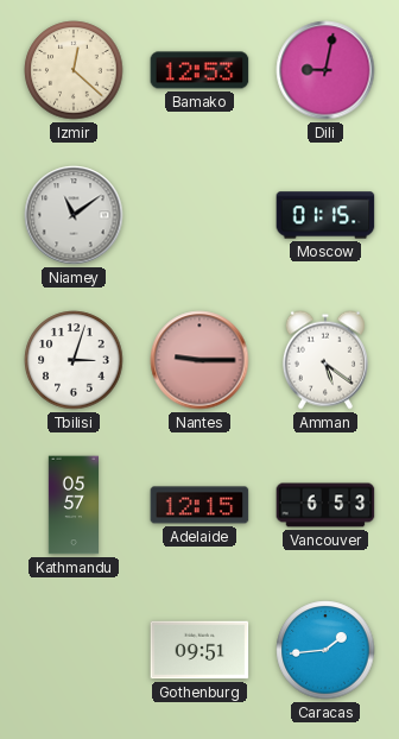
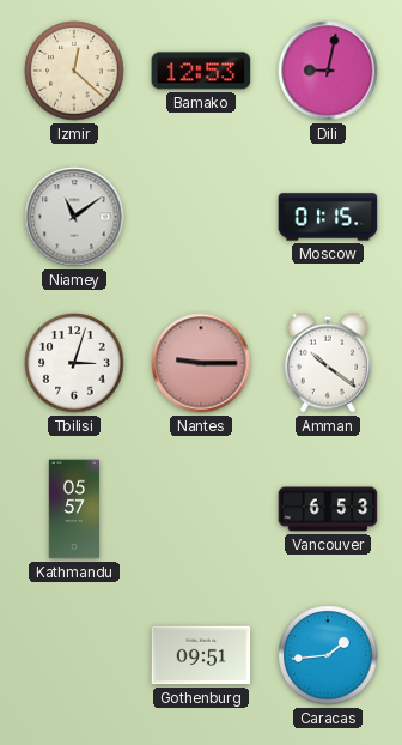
Amman: 5:21 -> 10:21
Adelaide: 12:15 -> none
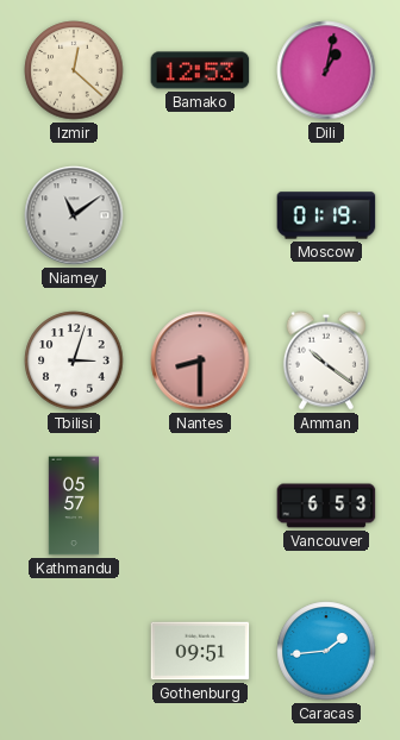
Dili: 9:02 -> 1:02
Moscow: 01:15 -> 01:19
Nantes: 9:15 -> 8:30
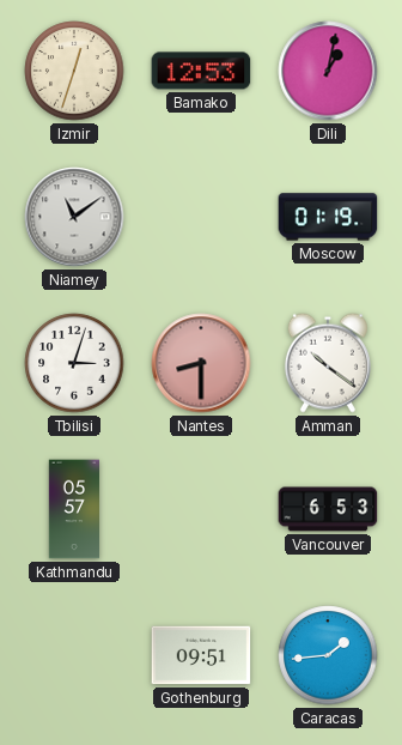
Izmir: 12:22 -> 12:33
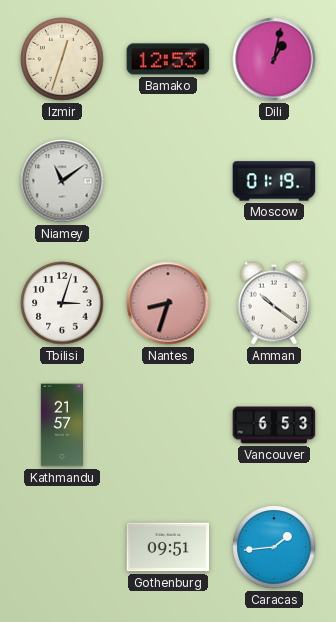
Nantes: 8:30 -> 8:33
Kathmandu: 05:57 -> 21:57
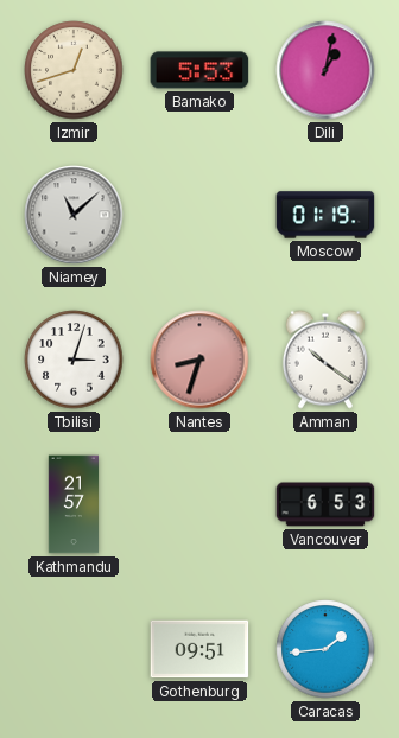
Izmir: 12:33 -> 12:42
Bamako: 12:53 -> 5:53
Niamey: 11:09 -> 11:08
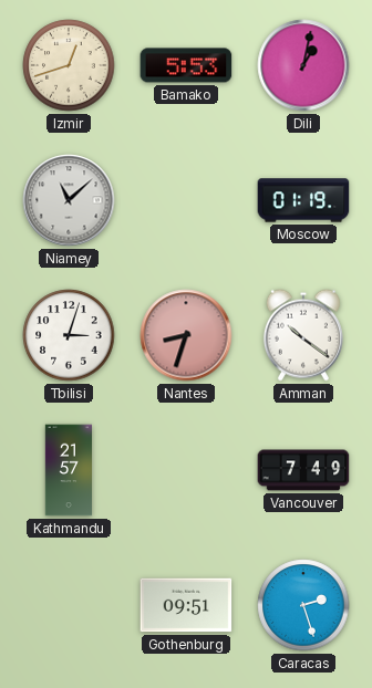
Vancouver: 6:53 -> 7:49
Caracas: 1:44 -> 2:27
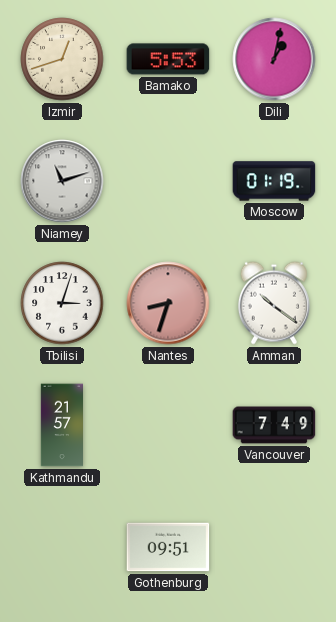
Niamey: 11:08 -> 11:12
Caracas: 2:27 -> none
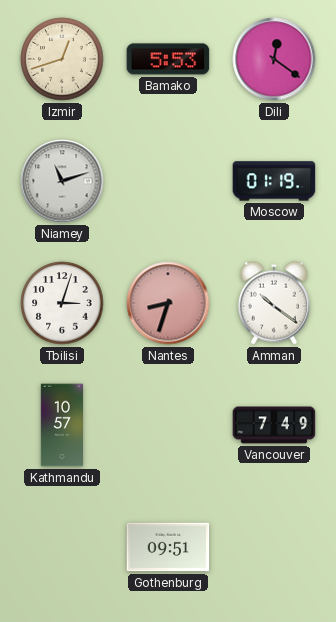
Dili: 1:02 -> 12:21
Kathmandu: 21:57 -> 10:57
